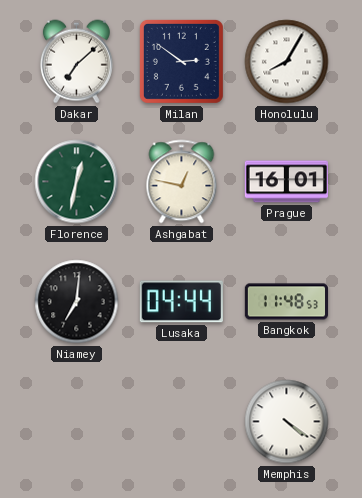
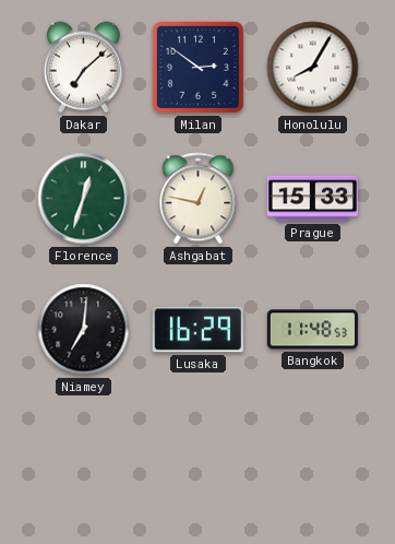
Florence: 12:32 -> 12:33
Prague: 16:01 -> 15:33
Lusaka: 04:44 -> 16:29
Memphis: 4:21 -> none
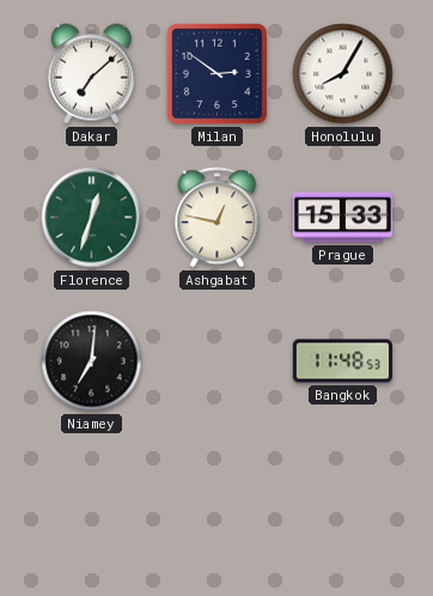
Lusaka: 16:29 -> none
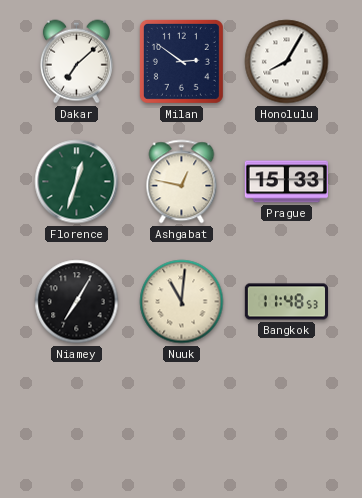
Niamey: 7:01 -> 7:05
Nuuk: none -> 11:01
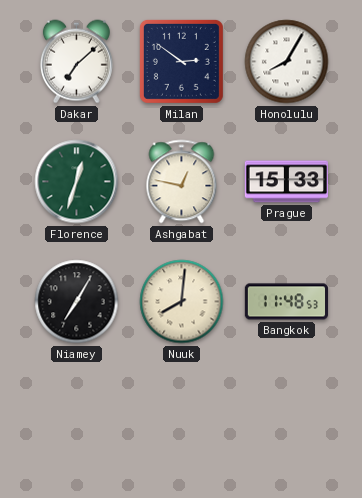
Nuuk: 11:01 -> 8:01
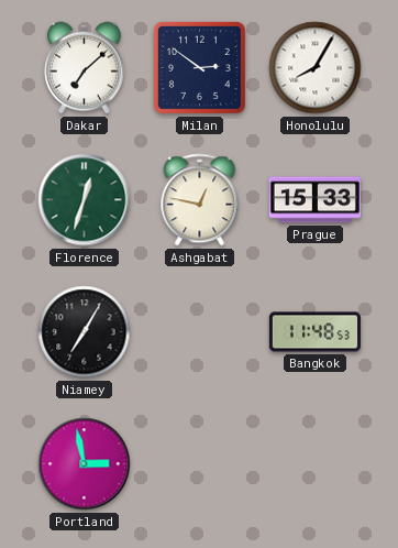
Nuuk: 8:01 -> none
Portland: none -> 2:58
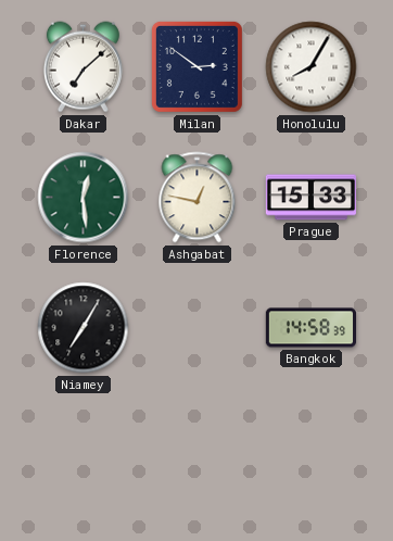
Florence: 12:33 -> 12:29
Bangkok: 11:48 -> 14:58
Portland: 2:58 -> none
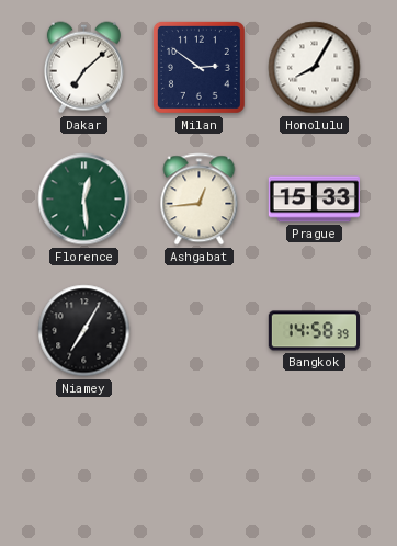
Ashgabat: 12:47 -> 12:44
